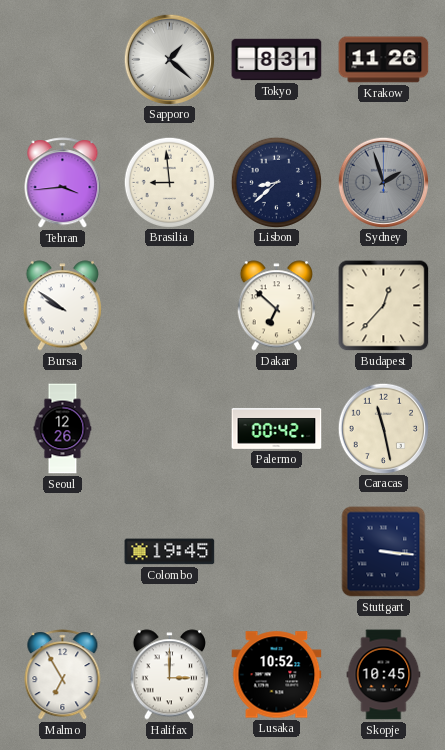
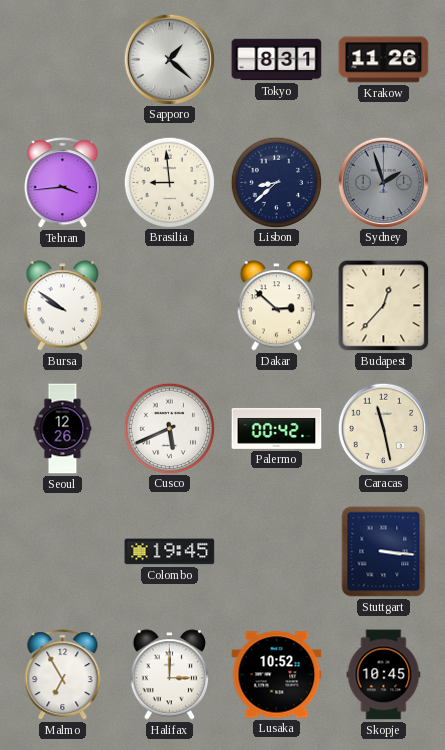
Dakar: 6:52 -> 2:52
Cusco: none -> 5:41
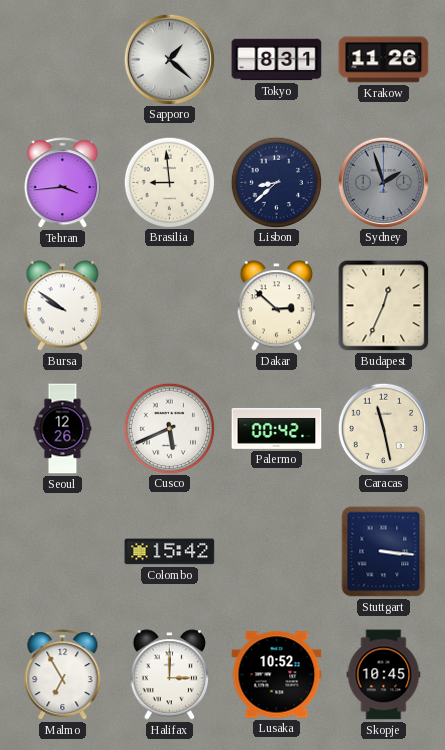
Budapest: 12:37 -> 12:34
Colombo: 19:45 -> 15:42
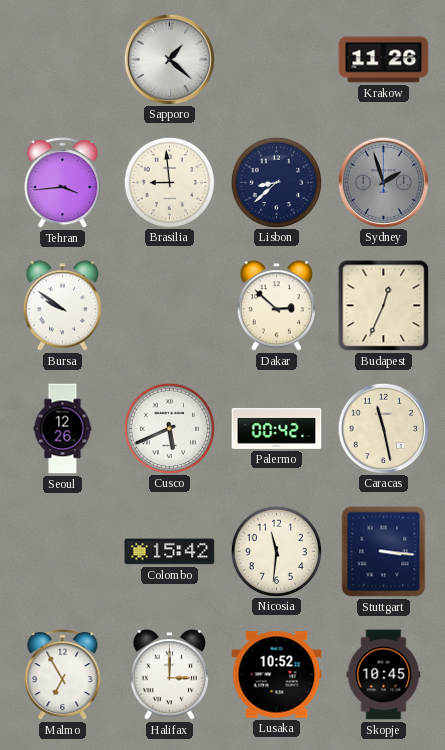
Tokyo: 8:31 -> none
Nicosia: none -> 11:31
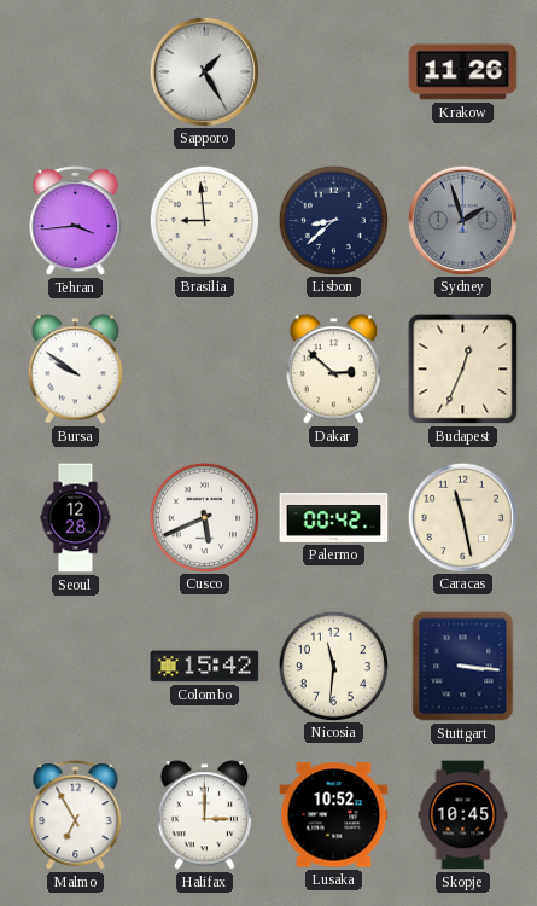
Sapporo: 1:22 -> 1:25
Seoul: 12:26 -> 12:28
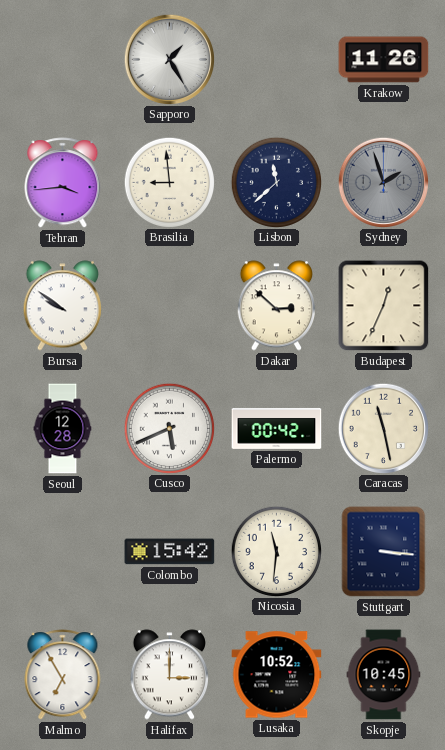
Lisbon: 8:38 -> 11:38
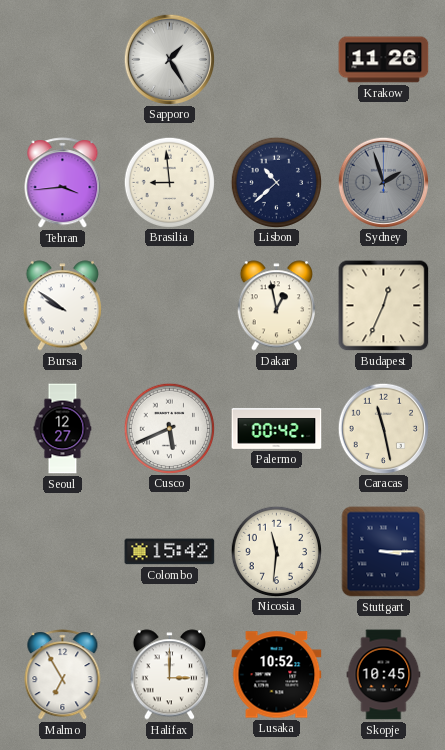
Lisbon: 11:38 -> 10:38
Dakar: 2:52 -> 12:58
Seoul: 12:28 -> 12:27
Stuttgart: 3:16 -> 3:15
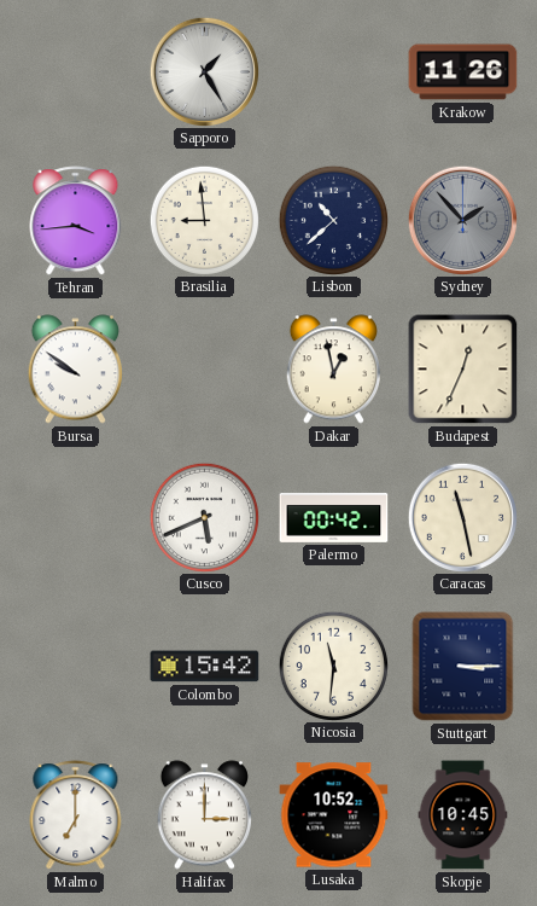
Sydney: 1:57 -> 1:53
Seoul: 12:27 -> none
Malmo: 6:55 -> 7:00
